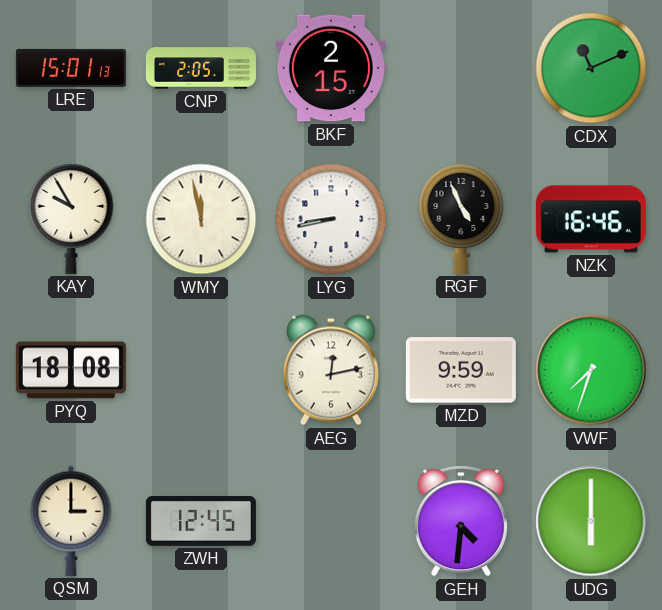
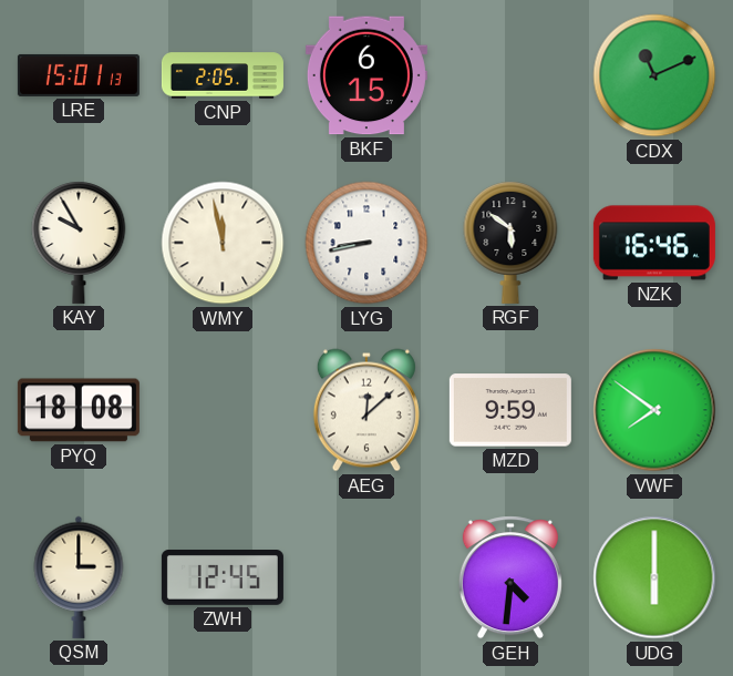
BKF: 2:15 -> 6:15
RGF: 4:56 -> 5:51
AEG: 12:13 -> 12:08
VWF: 7:33 -> 7:51
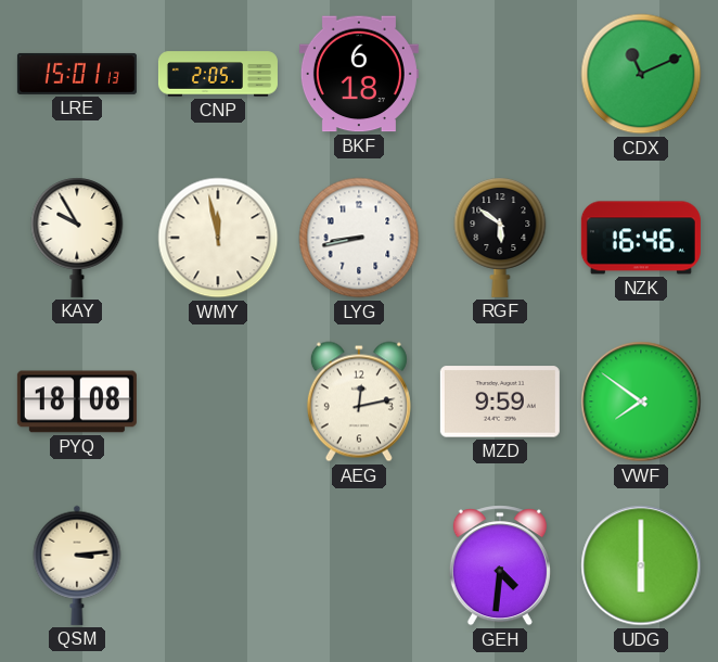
BKF: 6:15 -> 6:18
AEG: 12:08 -> 12:13
QSM: 3:00 -> 3:14
ZWH: 12:45 -> none
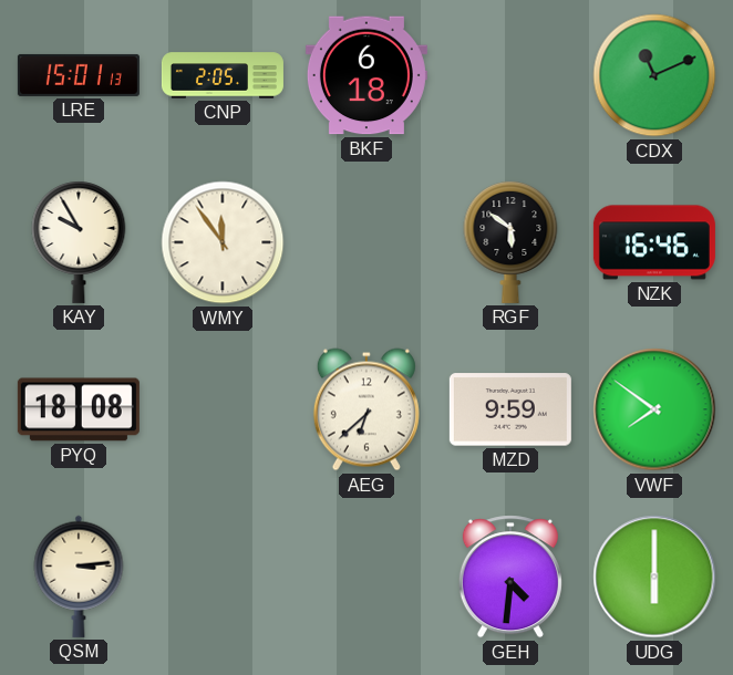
WMY: 11:58 -> 11:54
LYG: 8:43 -> none
AEG: 12:13 -> 6:38
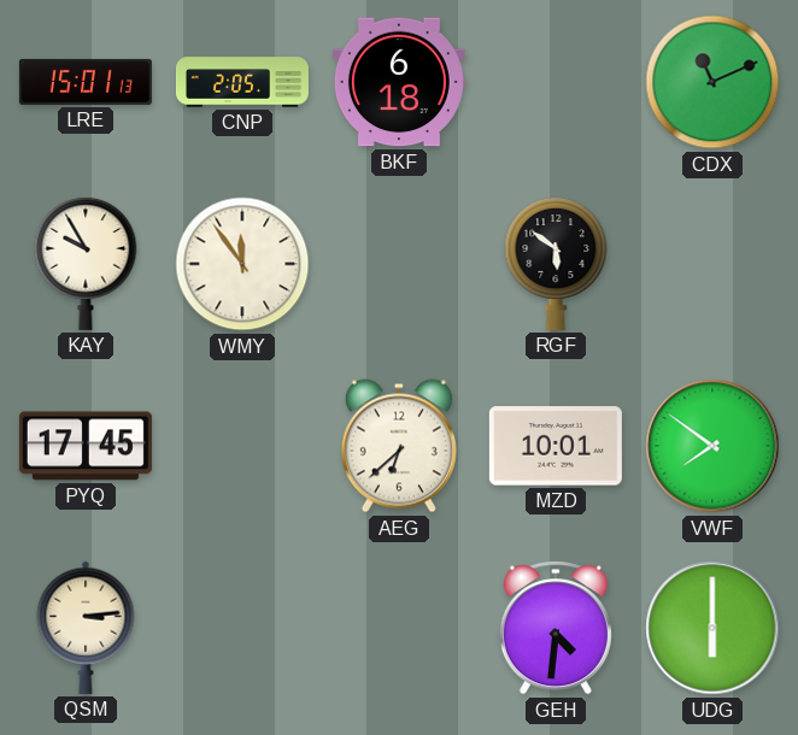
NZK: 16:46 -> none
PYQ: 18:08 -> 17:45
MZD: 9:59 -> 10:01
